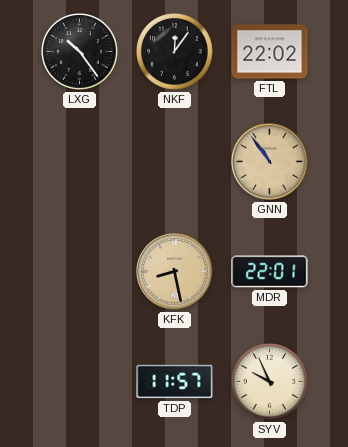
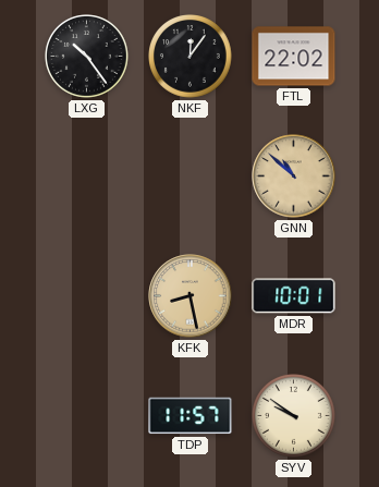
GNN: 10:54 -> 10:52
MDR: 22:01 -> 10:01
SYV: 9:56 -> 9:51
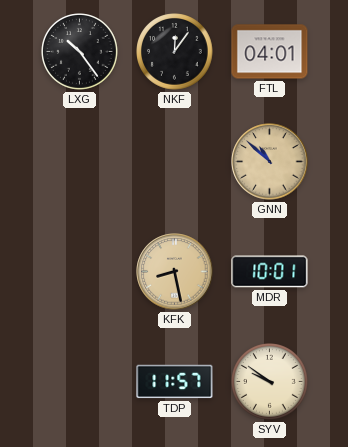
FTL: 22:02 -> 04:01
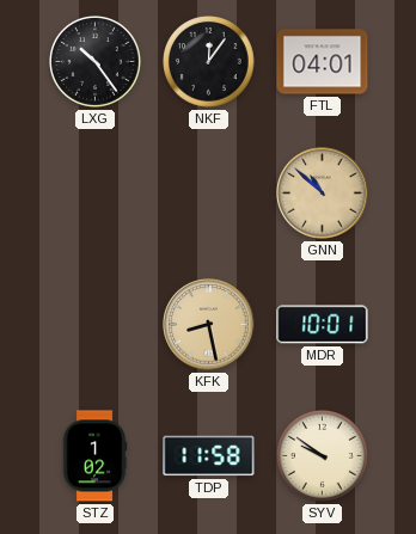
STZ: none -> 1:02
TDP: 11:57 -> 11:58
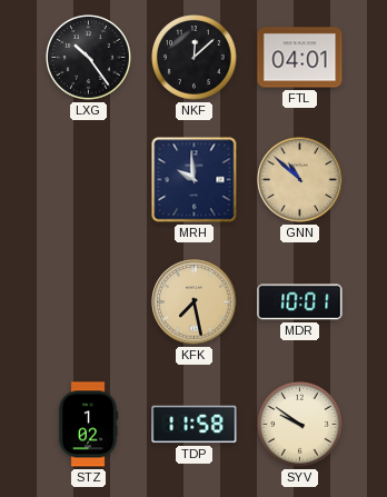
NKF: 12:06 -> 12:08
MRH: none -> 9:59
KFK: 8:28 -> 7:28
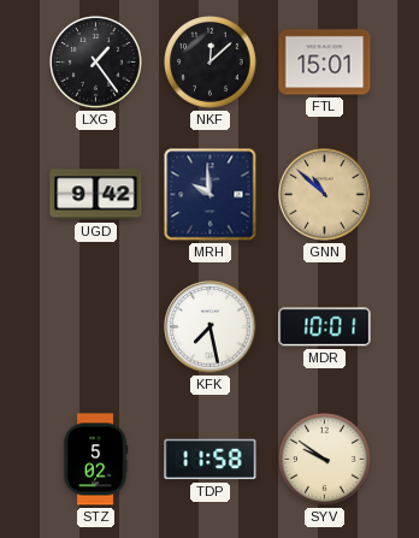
LXG: 10:24 -> 1:24
FTL: 04:01 -> 15:01
UGD: none -> 9:42
KFK dial: champagne -> white
STZ: 1:02 -> 5:02
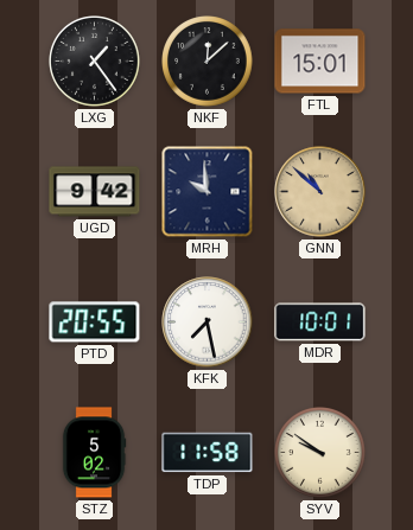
PTD: none -> 20:55
